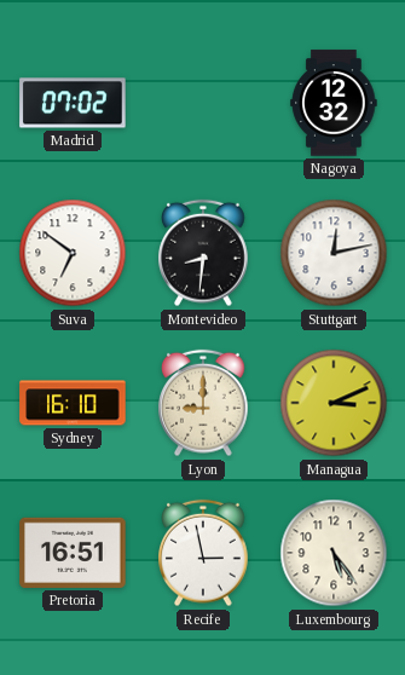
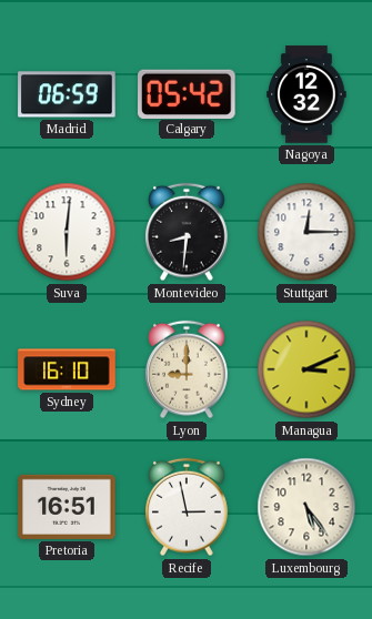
Madrid: 07:02 -> 06:59
Calgary: none -> 05:42
Suva: 6:51 -> 6:01
Stuttgart: 12:13 -> 12:15
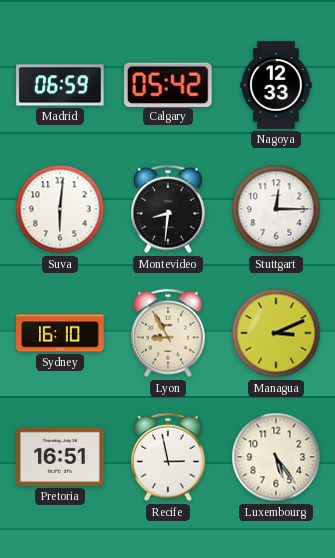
Nagoya: 12:32 -> 12:33
Lyon: 9:00 -> 8:55
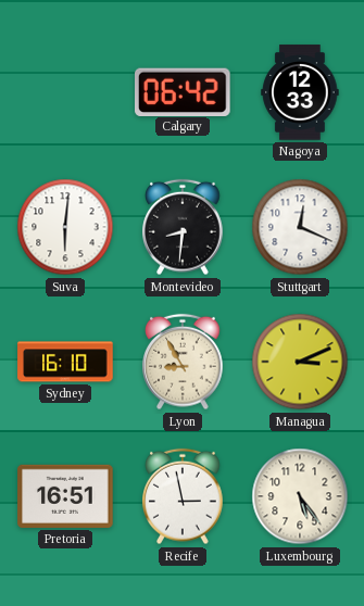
Madrid: 06:59 -> none
Calgary: 05:42 -> 06:42
Stuttgart: 12:15 -> 12:19
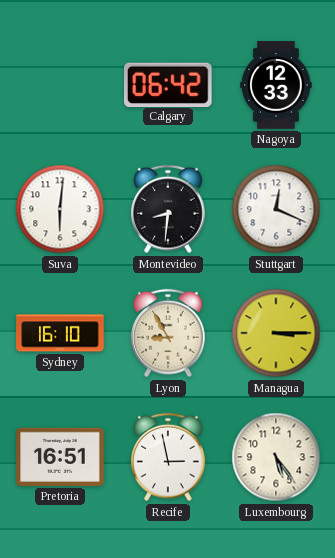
Managua: 3:11 -> 3:15
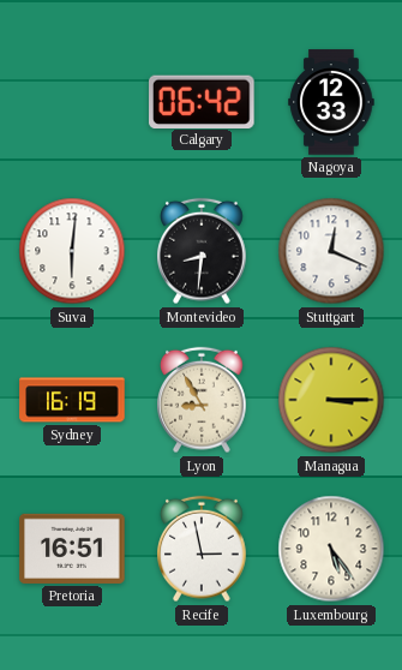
Sydney: 16:10 -> 16:19
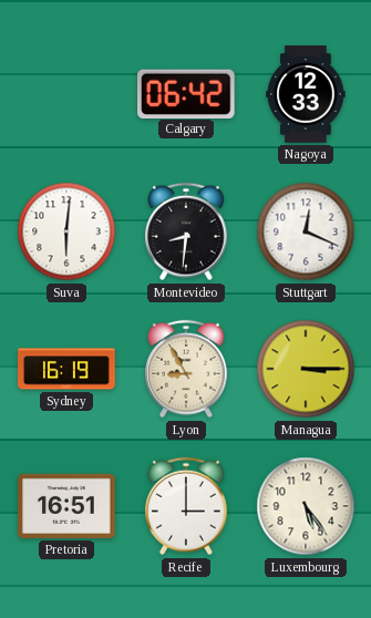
Recife: 2:58 -> 3:00
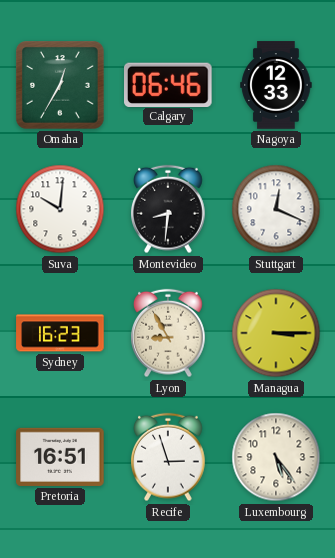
Omaha: none -> 12:35
Calgary: 06:42 -> 06:46
Suva: 6:01 -> 10:01
Sydney: 16:19 -> 16:23
Recife: 3:00 -> 2:57
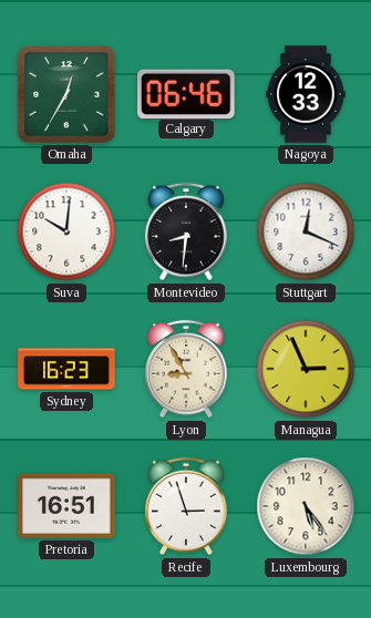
Managua: 3:15 -> 2:56
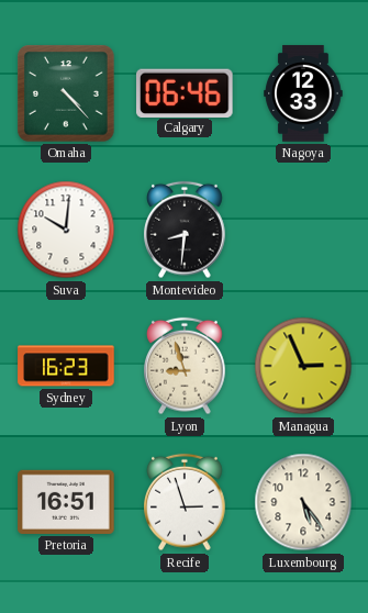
Omaha: 12:35 -> 4:23
Stuttgart: 12:19 -> none
Lyon: 8:55 -> 8:57
